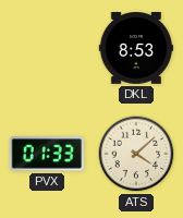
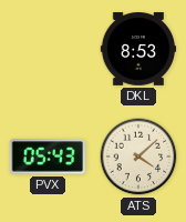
PVX: 01:33 -> 05:43
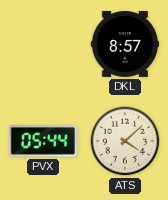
DKL: 8:53 -> 8:57
PVX: 05:43 -> 05:44
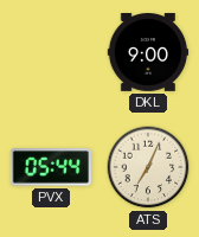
DKL: 8:57 -> 9:00
ATS: 4:08 -> 7:04
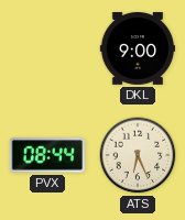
PVX: 05:44 -> 08:44
ATS: 7:04 -> 6:26
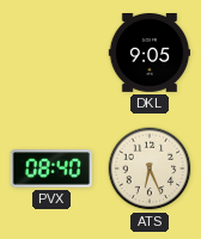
DKL: 9:00 -> 9:05
PVX: 08:44 -> 08:40
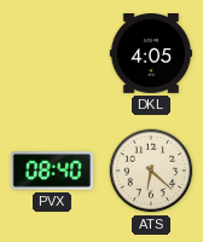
DKL: 9:05 -> 4:05
ATS: 6:26 -> 6:22
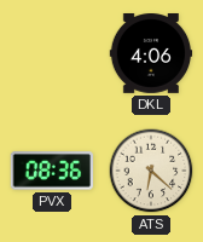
DKL: 4:05 -> 4:06
PVX: 08:40 -> 08:36
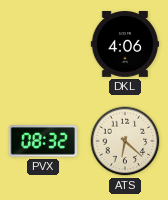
PVX: 08:36 -> 08:32
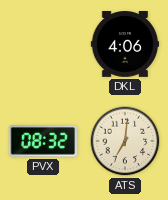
ATS: 6:22 -> 7:01
